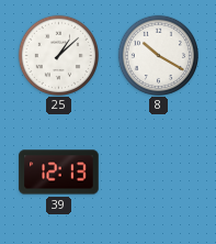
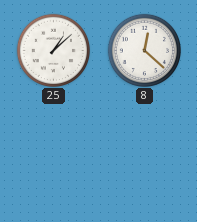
8: 10:20 -> 12:22
39: 12:13 -> none
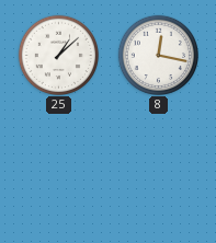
8: 12:22 -> 12:17
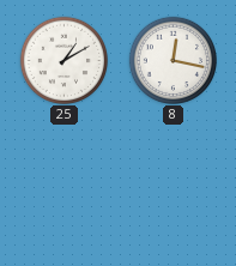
25: 1:08 -> 1:10
